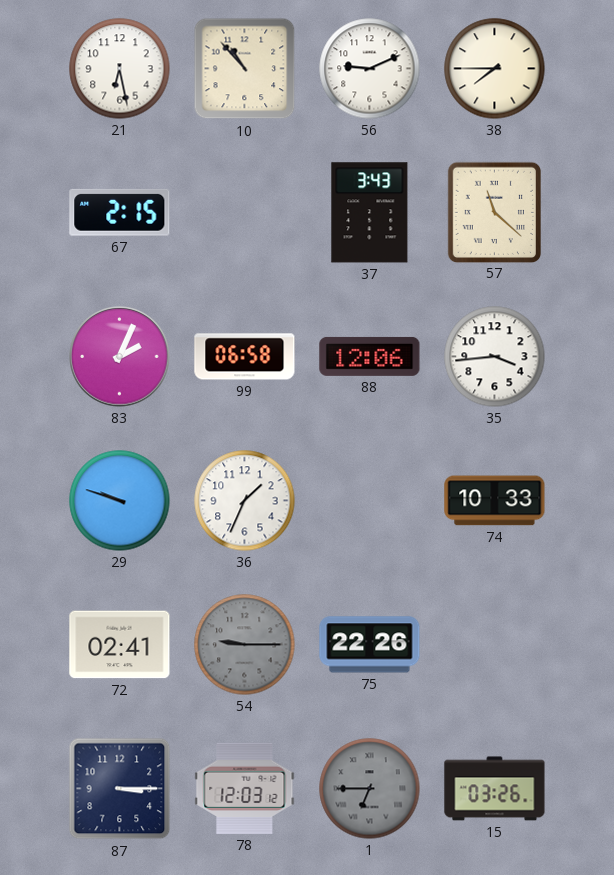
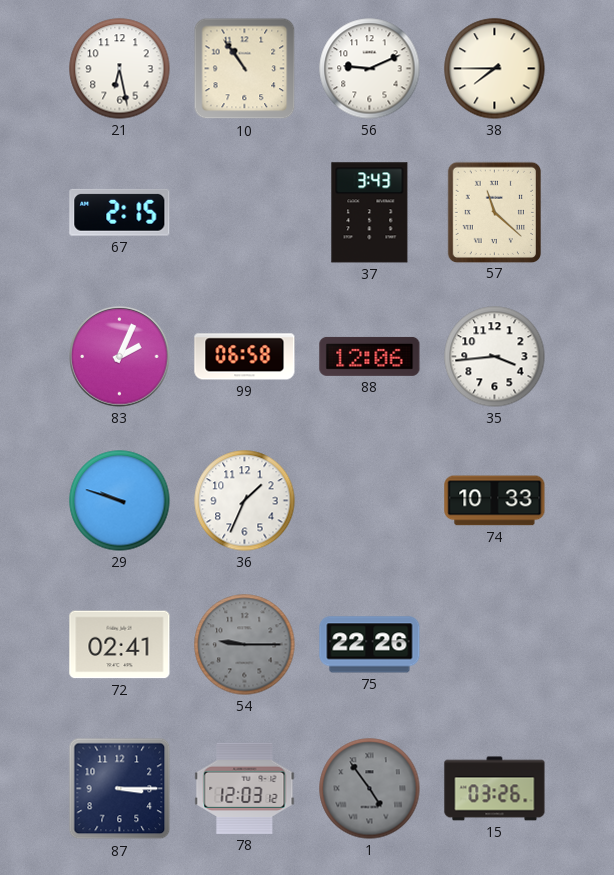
10: 10:53 -> 10:54
1: 6:45 -> 4:54
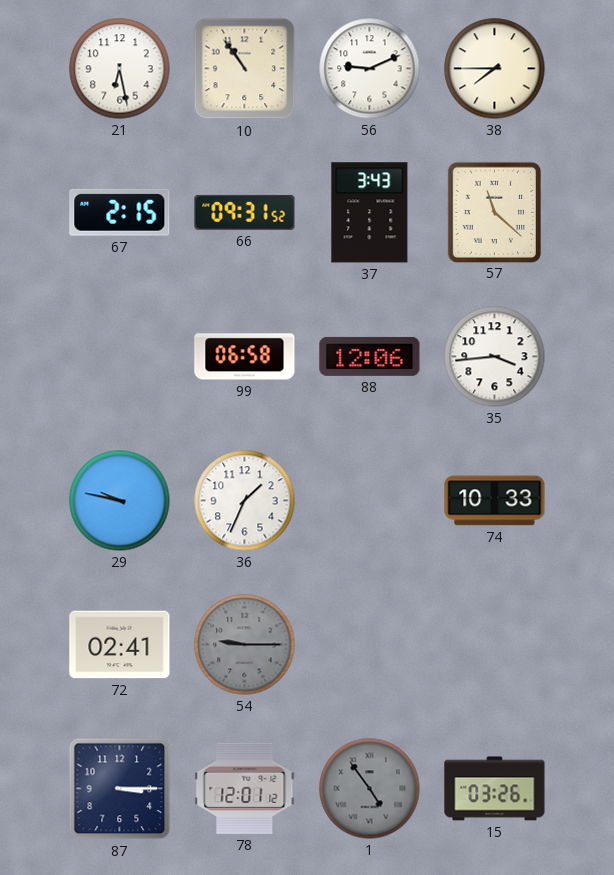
66: none -> 09:31
83: 2:04 -> none
29: 9:48 -> 9:47
75: 22:26 -> none
78: 12:03 -> 12:01
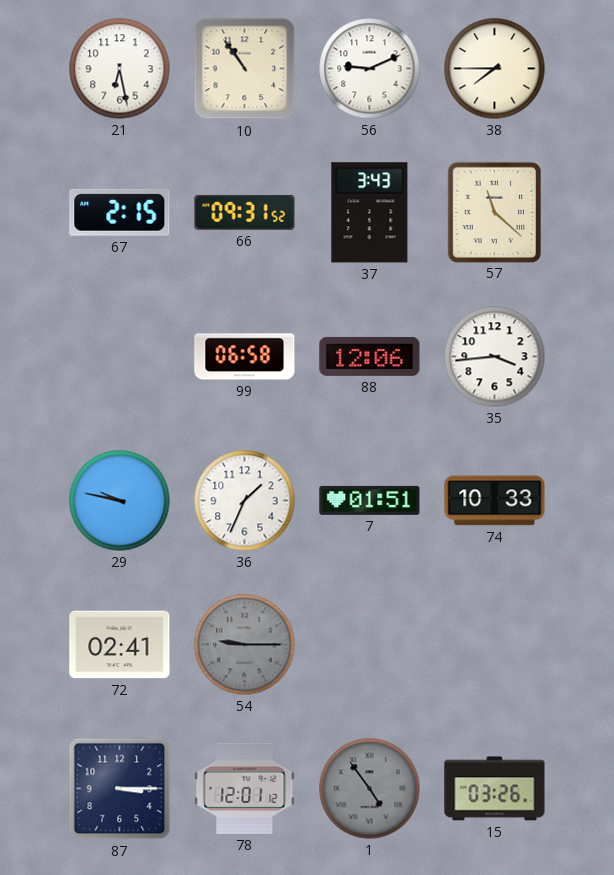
7: none -> 01:51
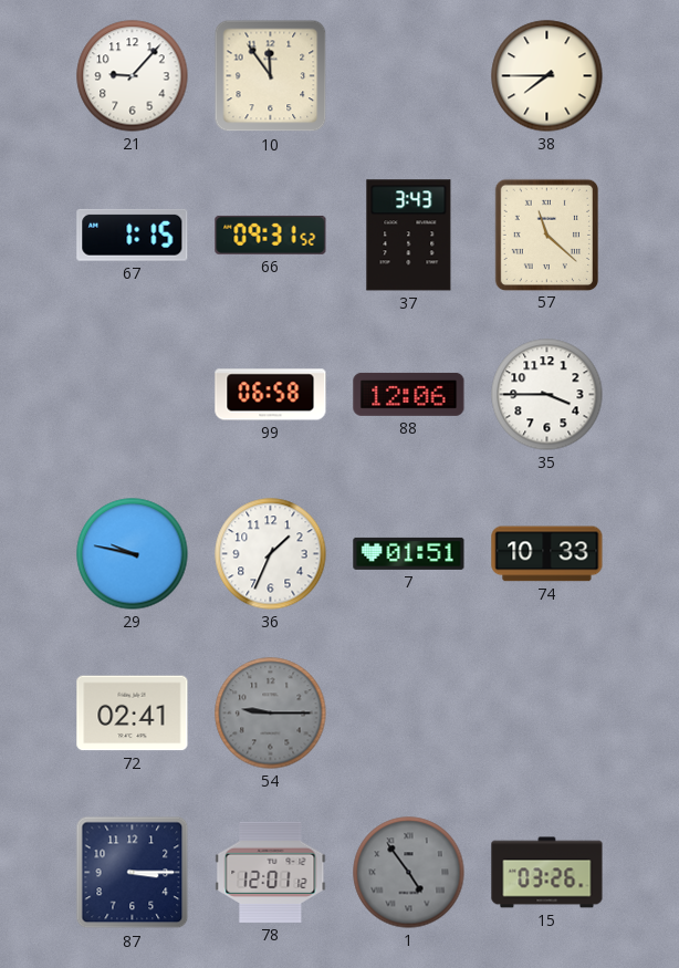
21: 6:28 -> 9:07
10: 10:54 -> 11:54
56: 9:11 -> none
67: 2:15 -> 1:15
35: 3:44 -> 3:45
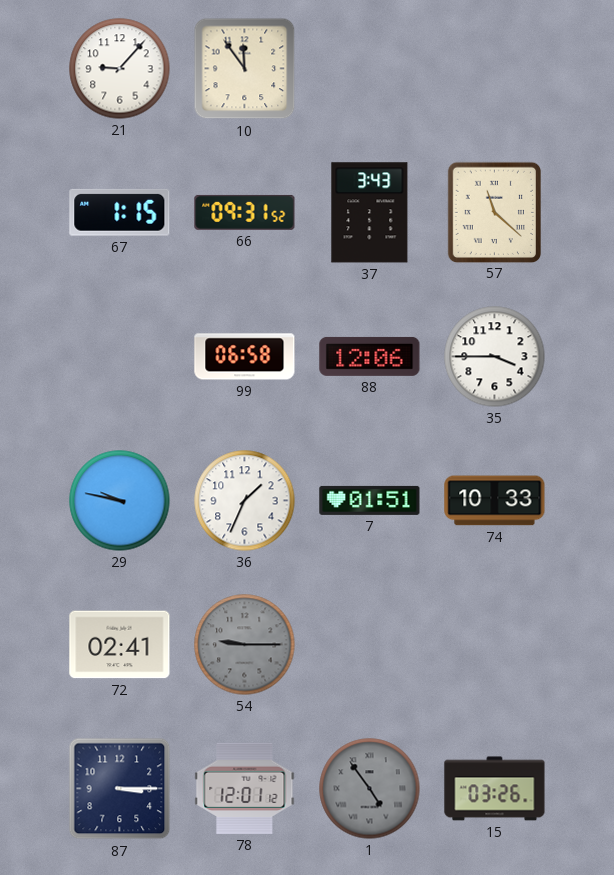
38: 7:45 -> none
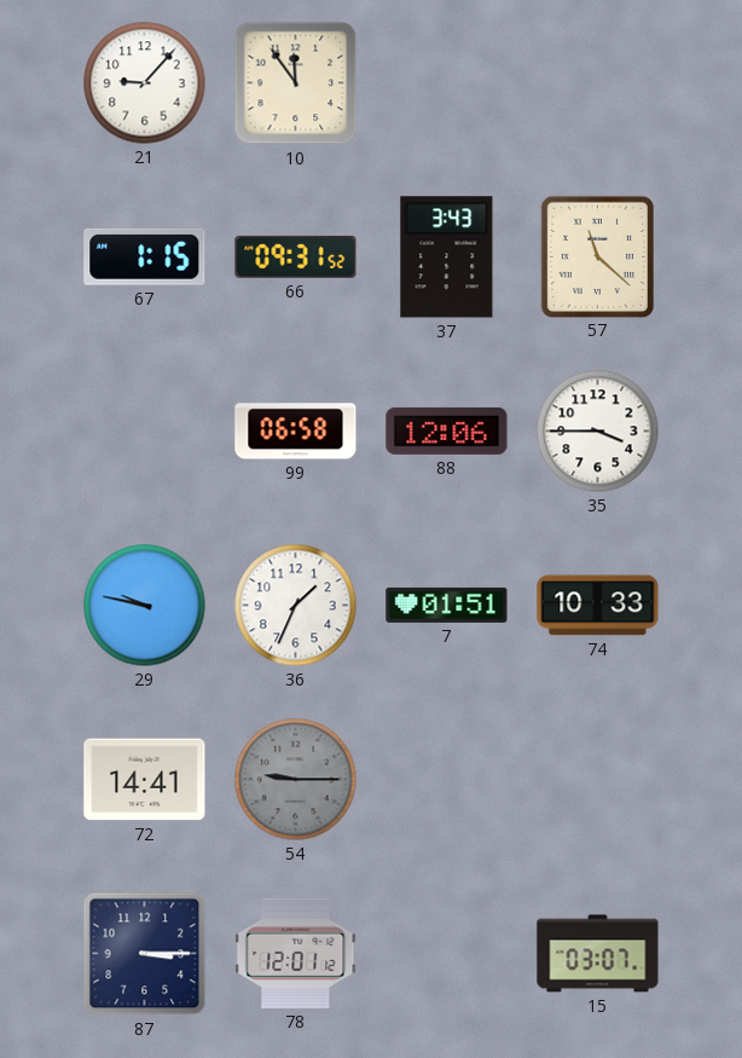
72: 02:41 -> 14:41
1: 4:54 -> none
15: 03:26 -> 03:07
